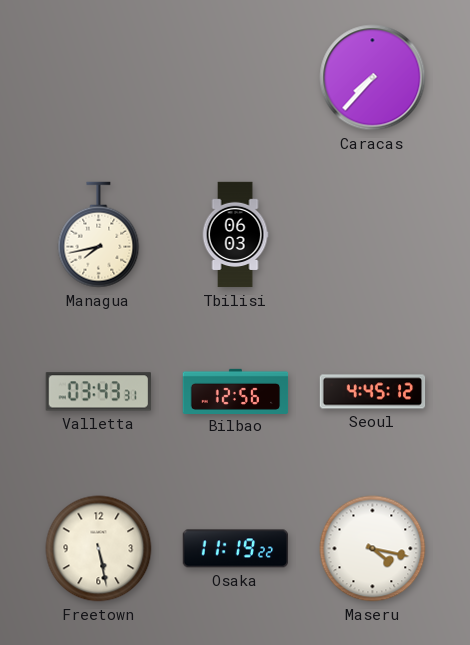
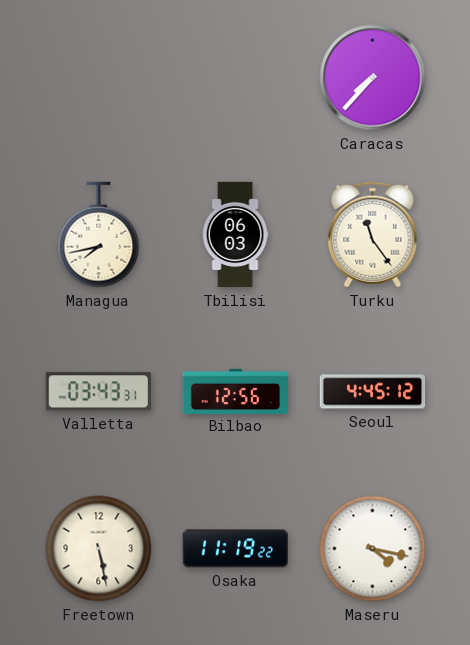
Turku: none -> 11:24
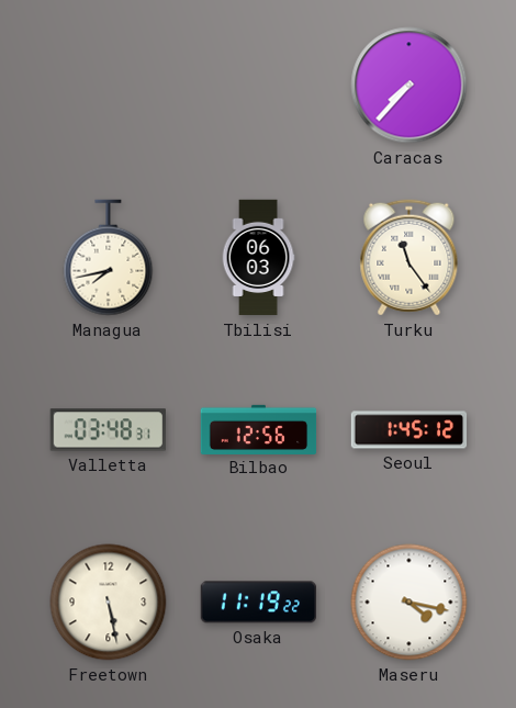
Valletta: 03:43 -> 03:48
Seoul: 4:45 -> 1:45
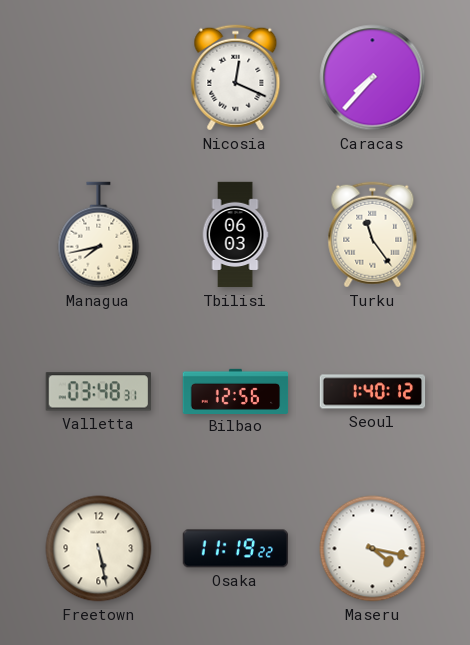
Nicosia: none -> 12:19
Seoul: 1:45 -> 1:40
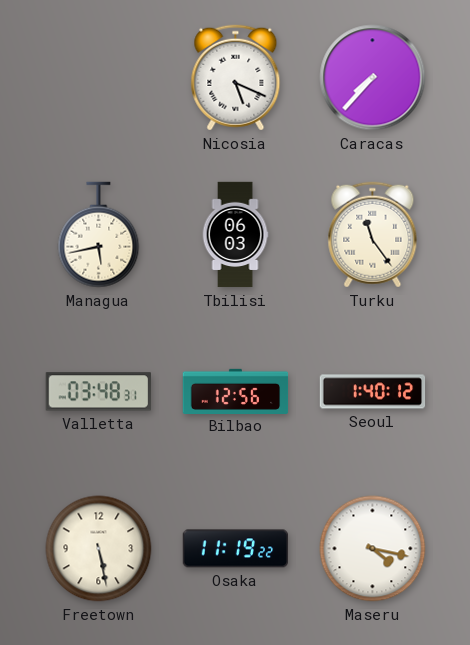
Nicosia: 12:19 -> 5:19
Managua: 7:43 -> 5:43
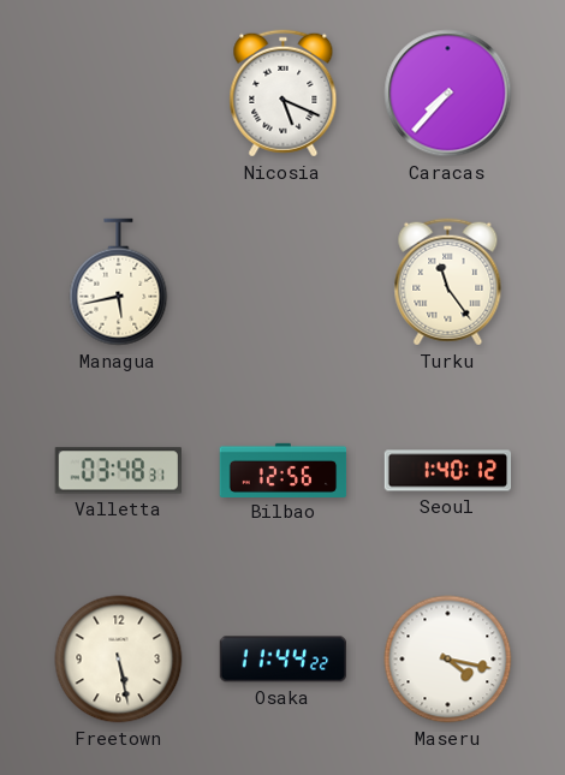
Tbilisi: 06:03 -> none
Osaka: 11:19 -> 11:44
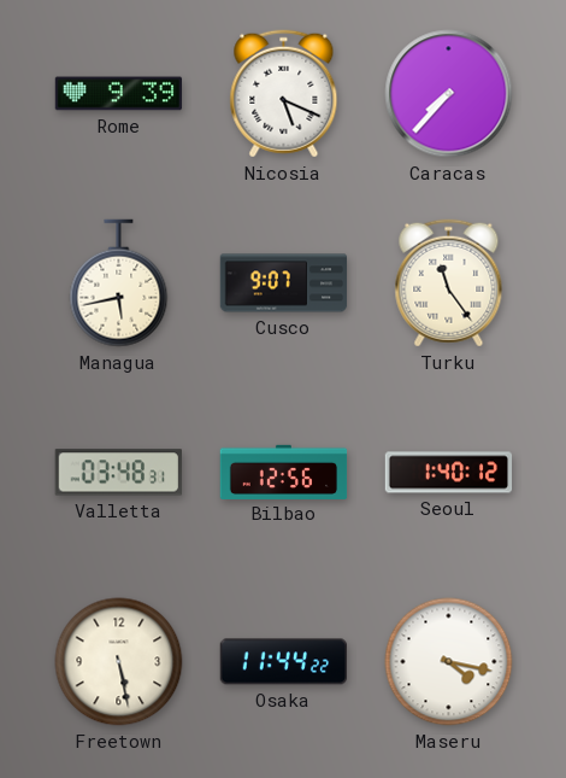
Rome: none -> 9:39
Cusco: none -> 9:07
